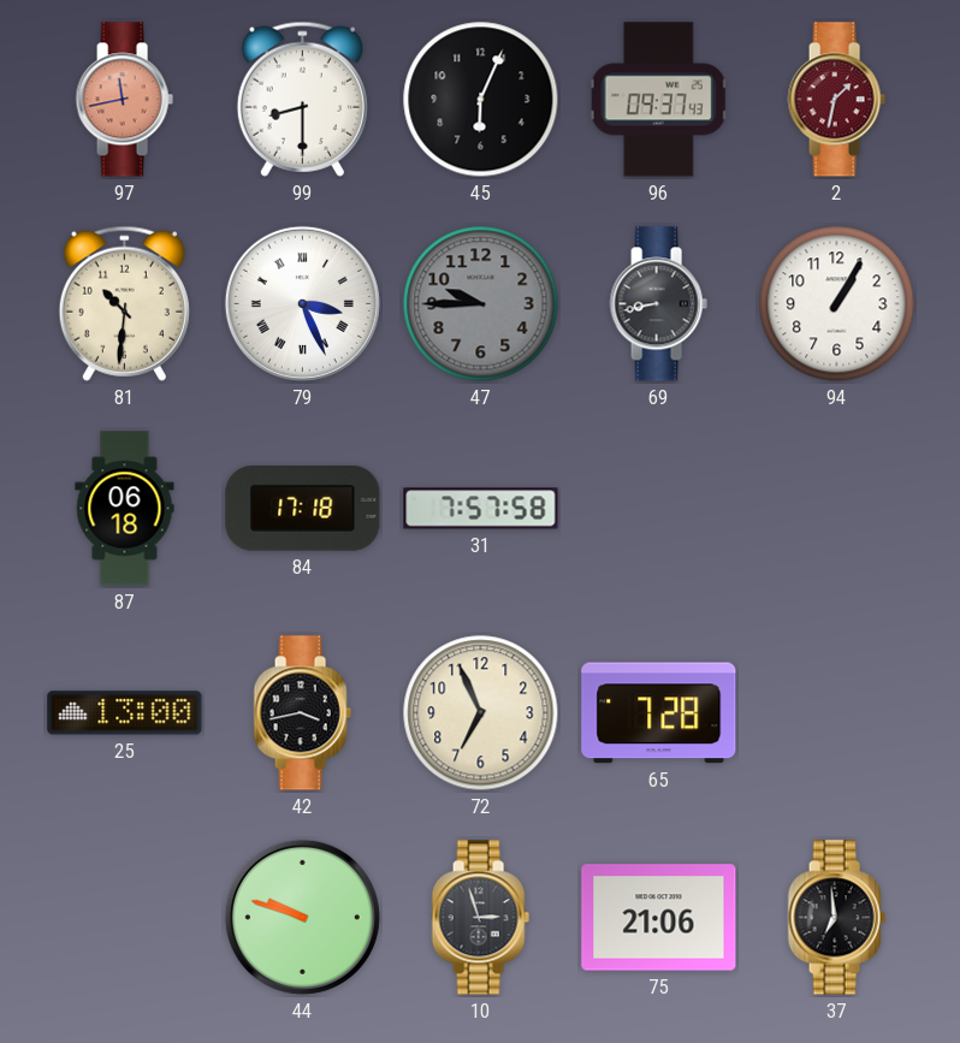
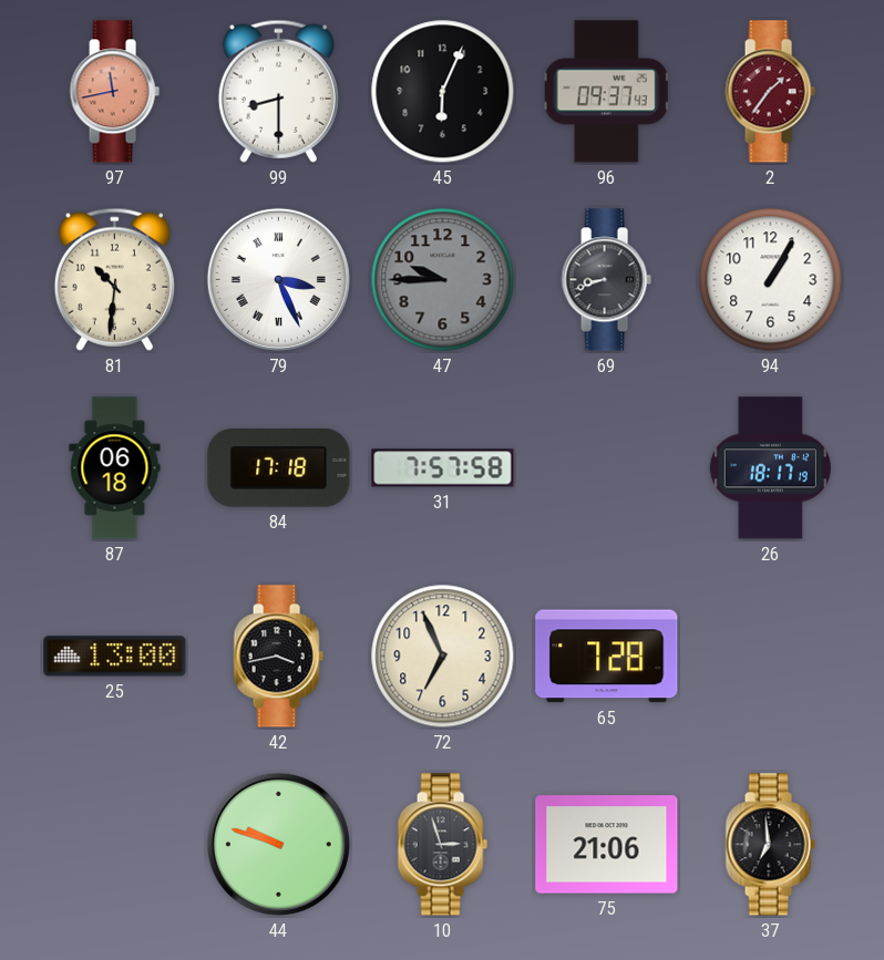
2: 1:32 -> 1:36
69: 8:43 -> 8:42
26: none -> 18:17
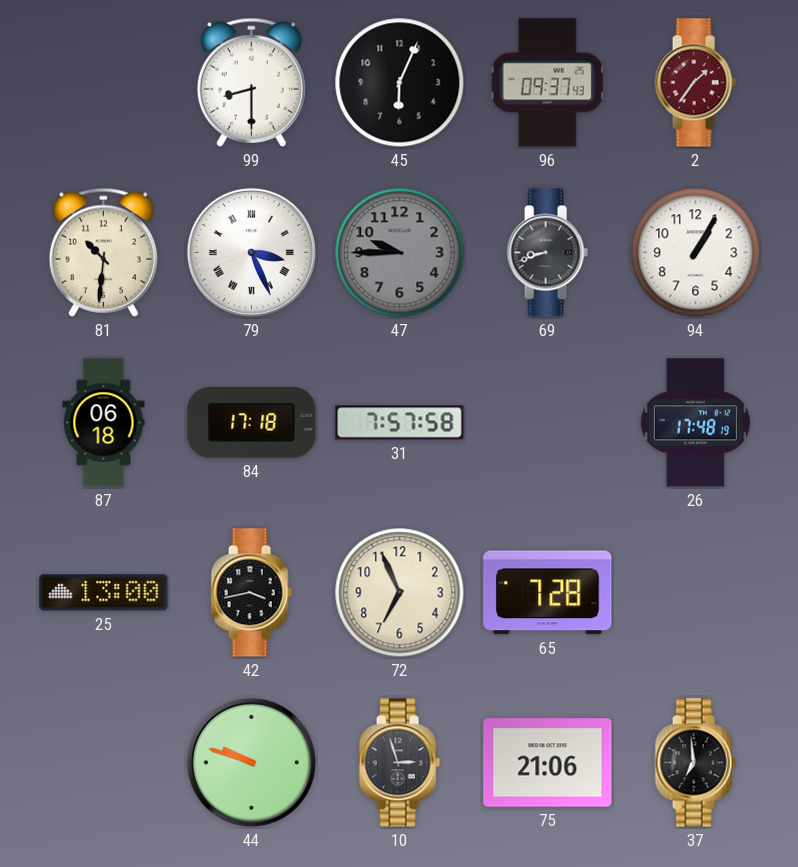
97: 11:43 -> none
26: 18:17 -> 17:48
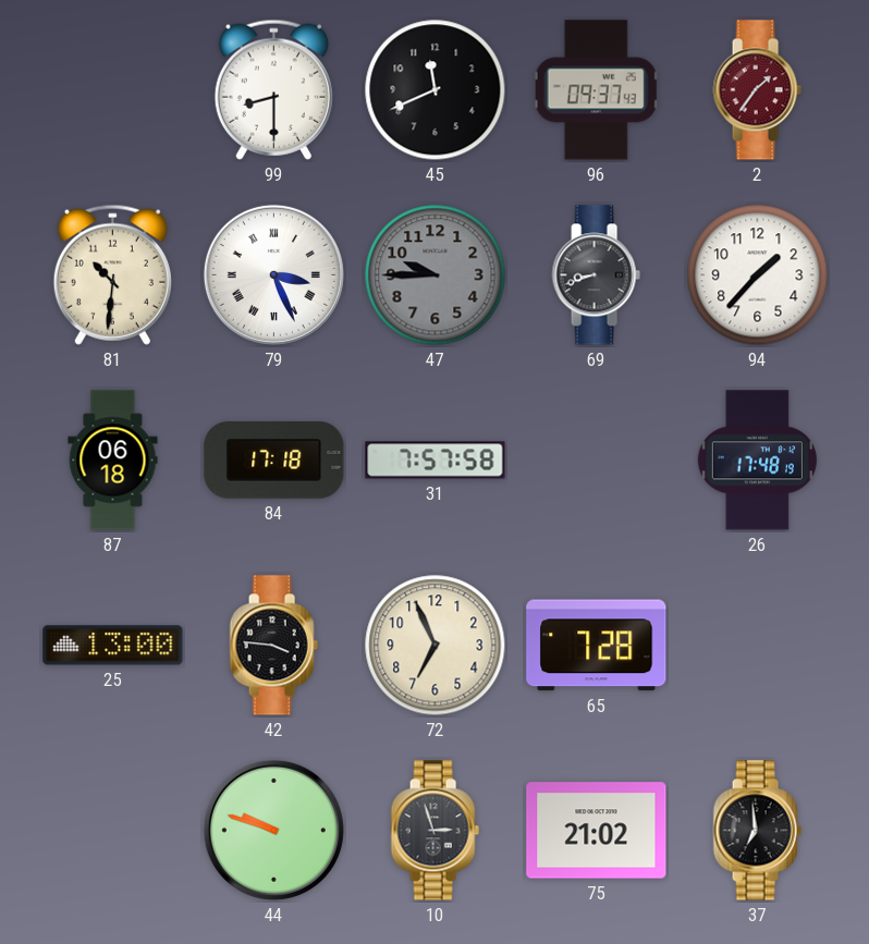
45: 6:04 -> 11:41
94: 1:05 -> 1:37
42: 3:43 -> 3:46
75: 21:06 -> 21:02
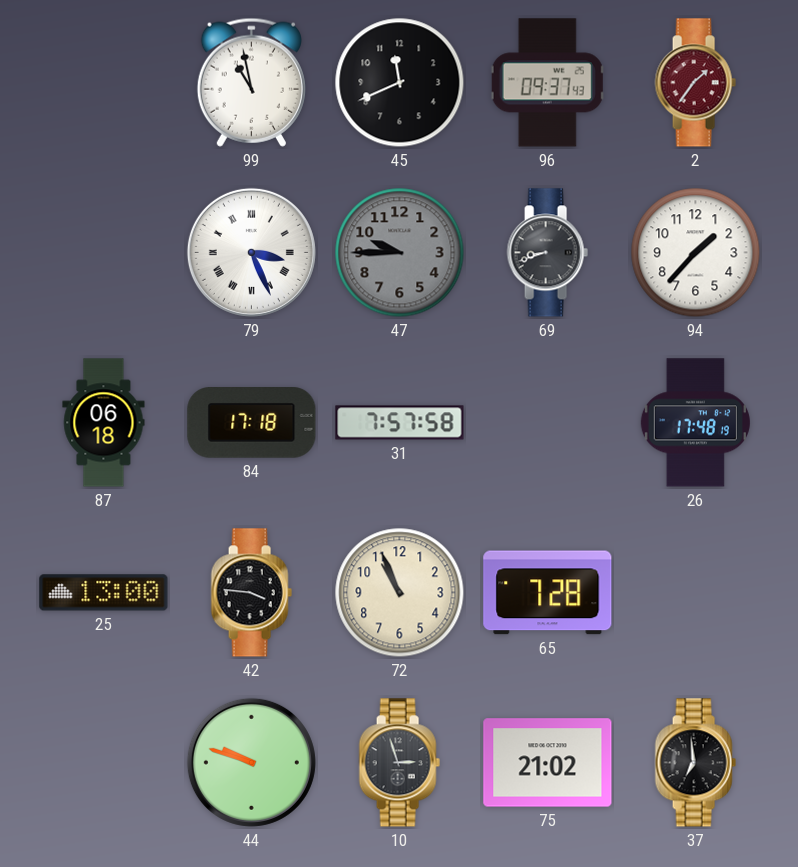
99: 8:30 -> 10:58
81: 10:31 -> none
72: 6:56 -> 10:56
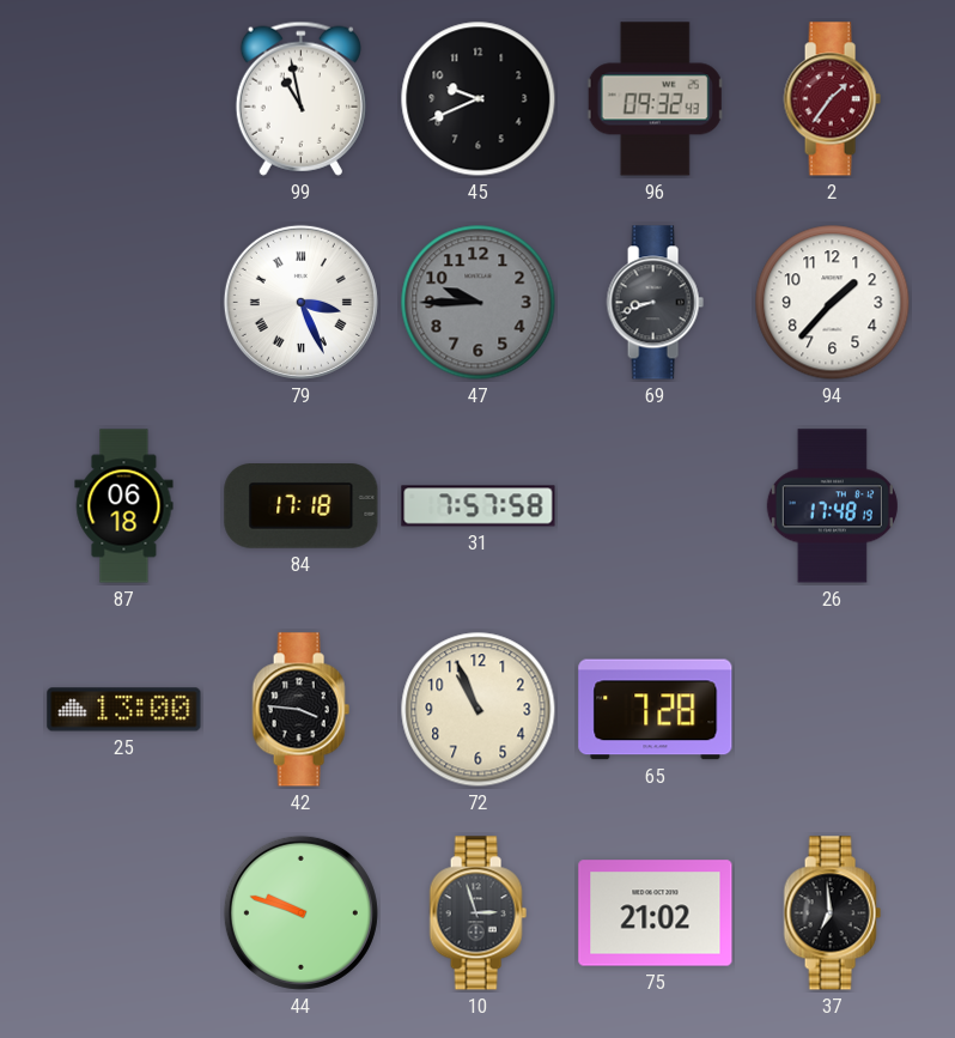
45: 11:41 -> 9:41
96: 09:37 -> 09:32
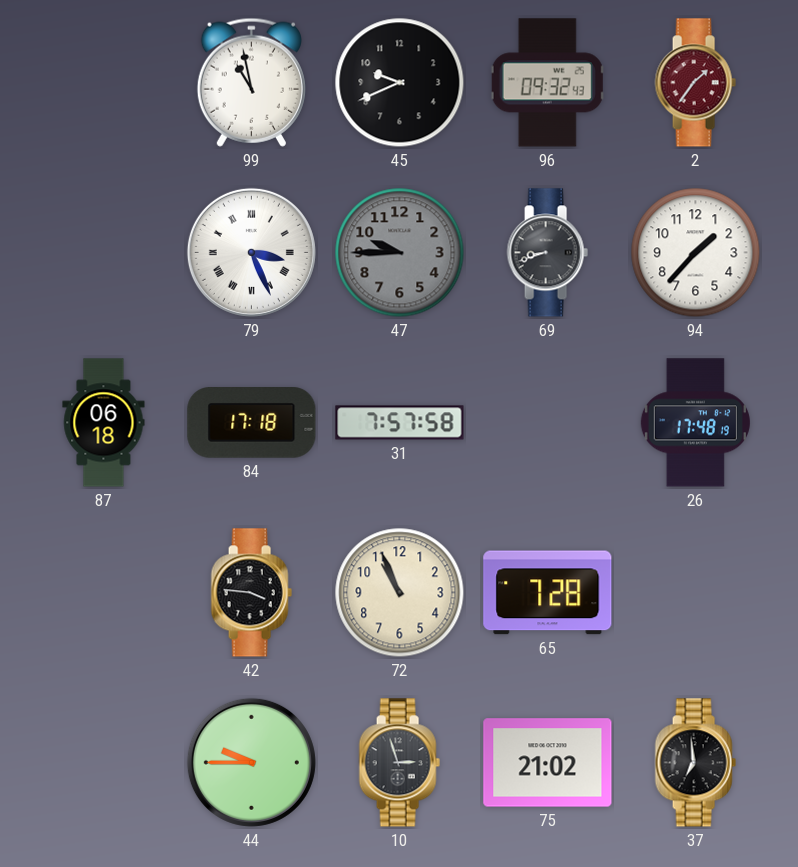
25: 13:00 -> none
44: 9:48 -> 9:45
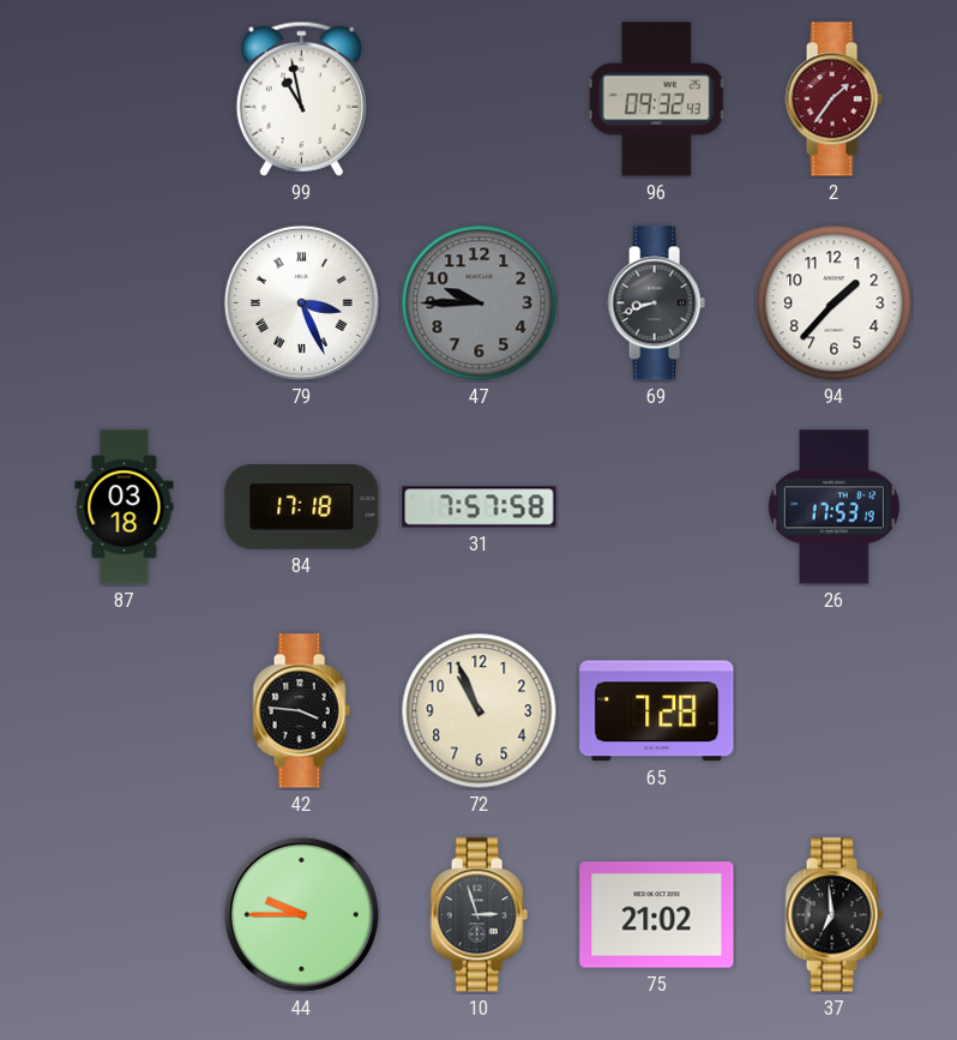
45: 9:41 -> none
87: 06:18 -> 03:18
26: 17:48 -> 17:53
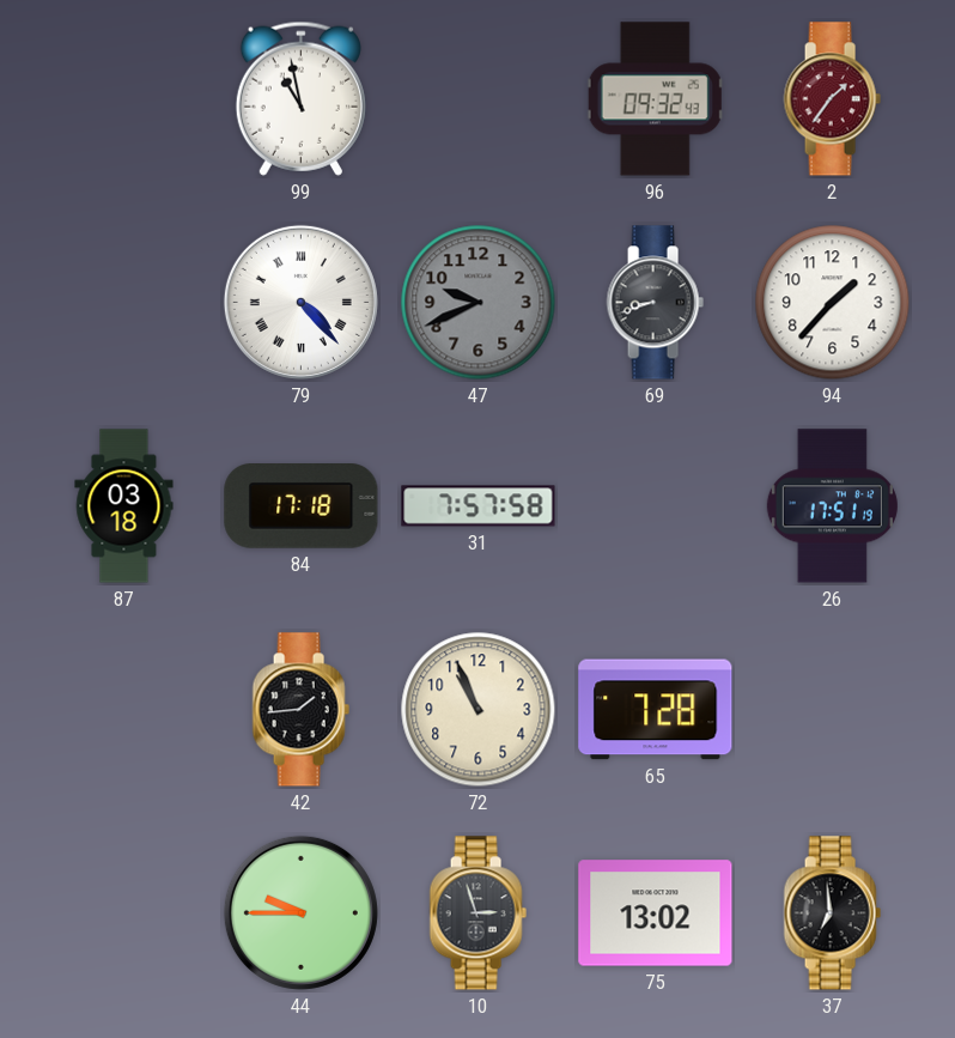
79: 3:26 -> 4:23
47: 9:45 -> 9:41
26: 17:53 -> 17:51
42: 3:46 -> 1:44
75: 21:02 -> 13:02
